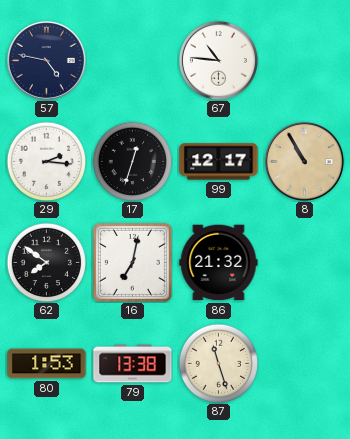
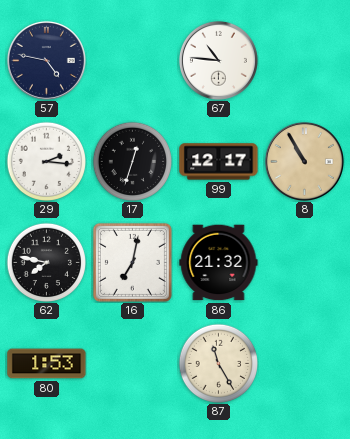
62: 7:51 -> 7:47
79: 13:38 -> none
87: 11:27 -> 11:25
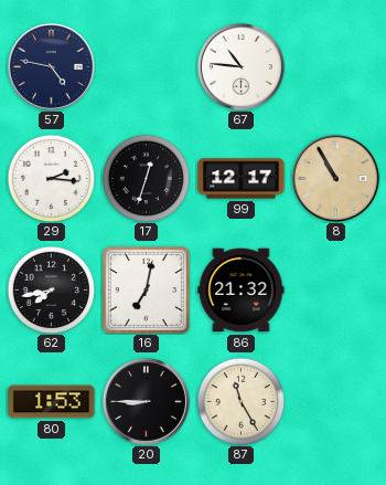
62: 7:47 -> 7:43
20: none -> 8:45
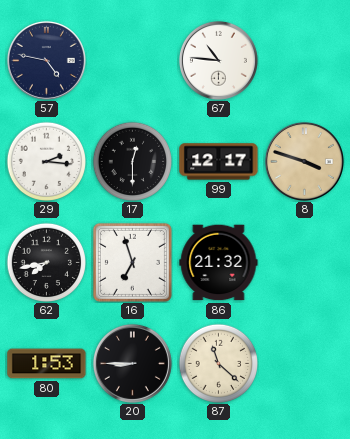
17: 12:33 -> 12:30
8: 10:55 -> 3:48
16: 7:02 -> 6:57
87: 11:25 -> 11:22
